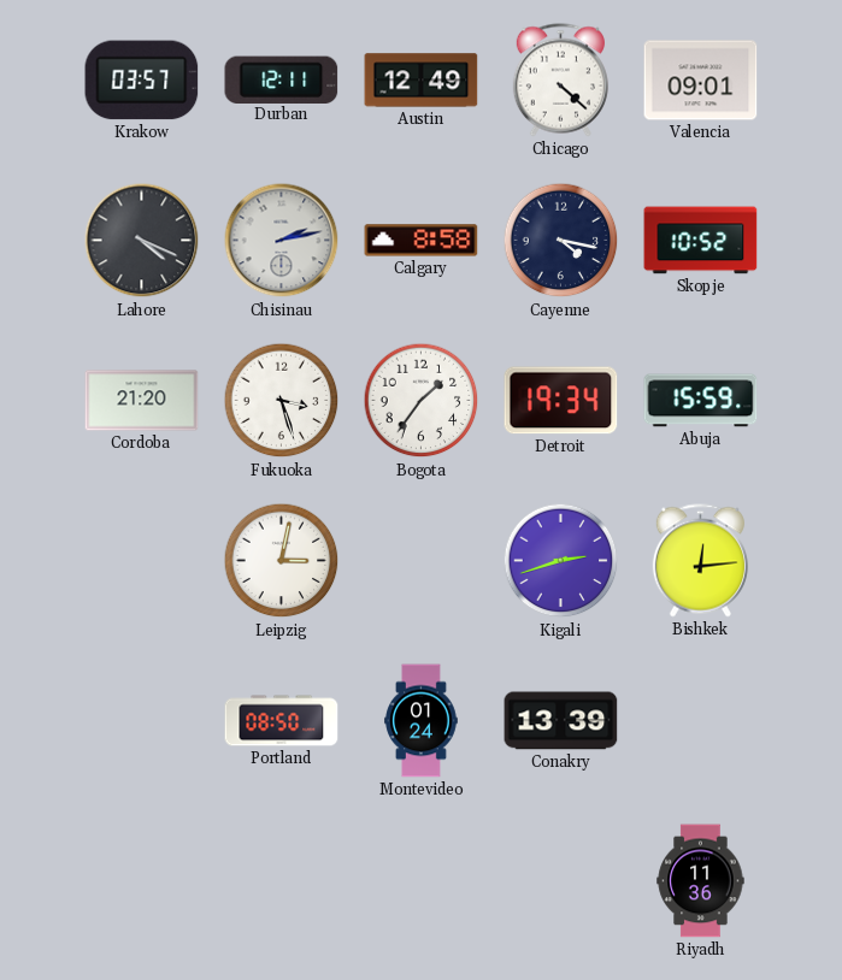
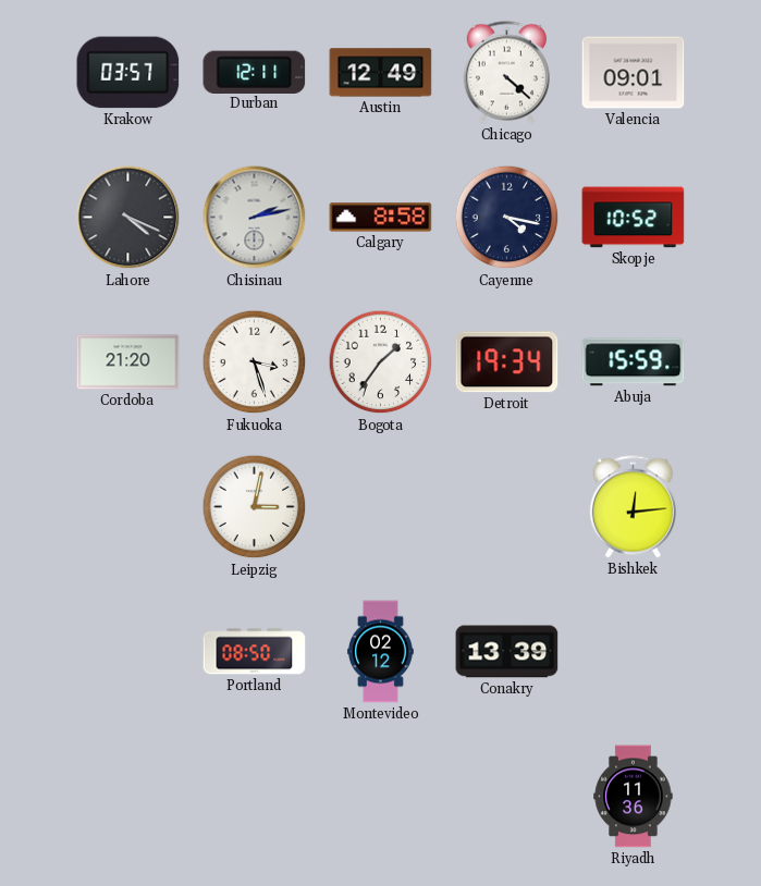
Kigali: 2:42 -> none
Montevideo: 01:24 -> 02:12
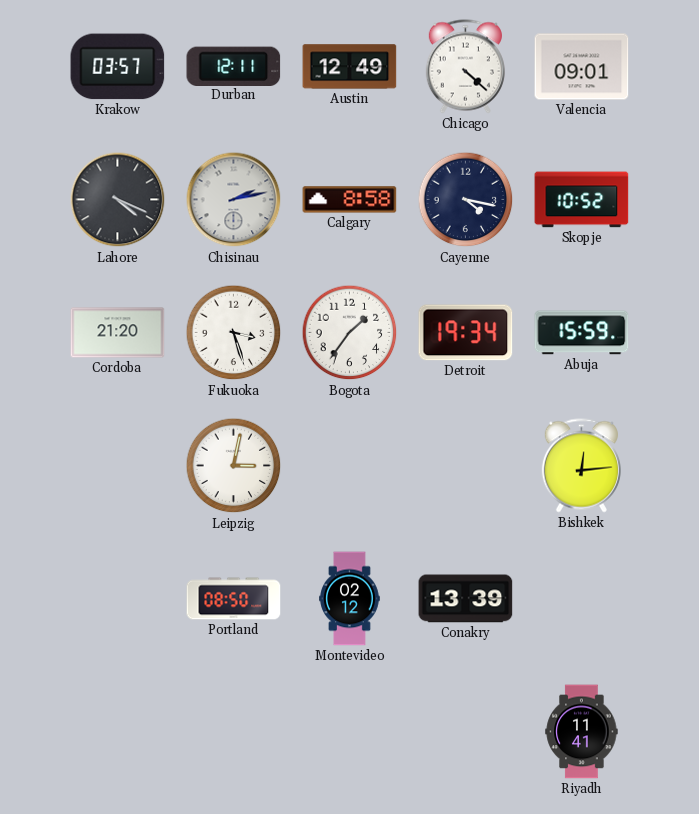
Riyadh: 11:36 -> 11:41
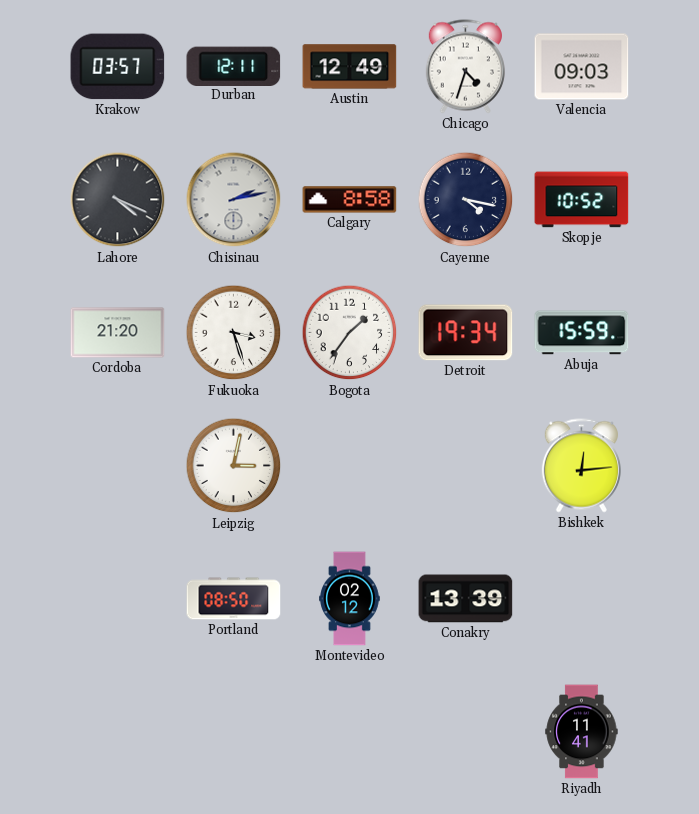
Chicago: 4:22 -> 4:33
Valencia: 09:01 -> 09:03
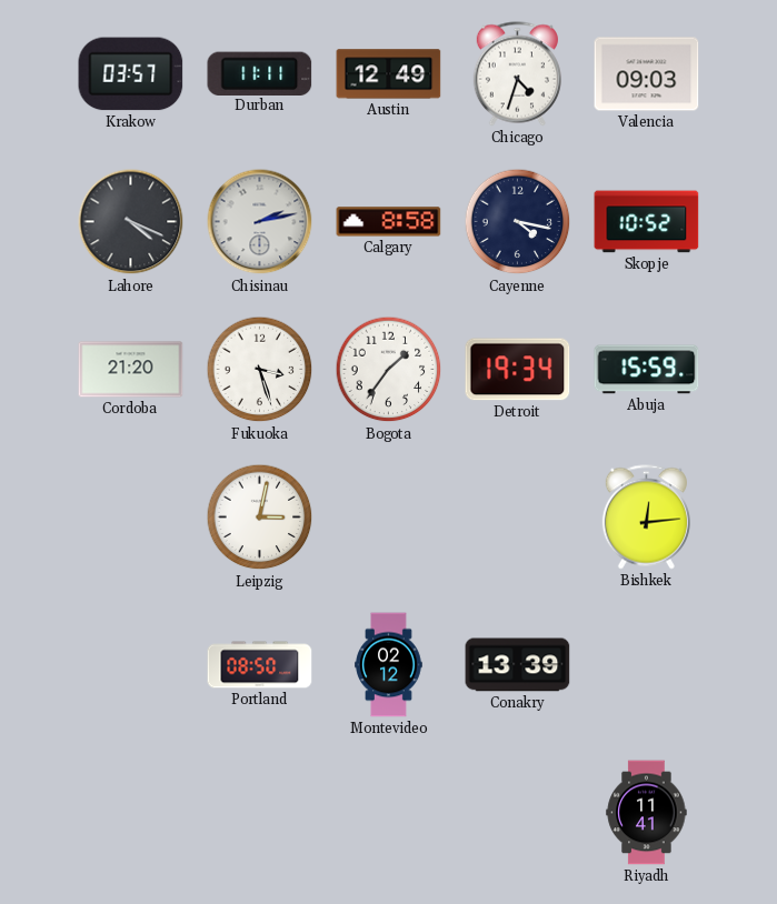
Durban: 12:11 -> 11:11
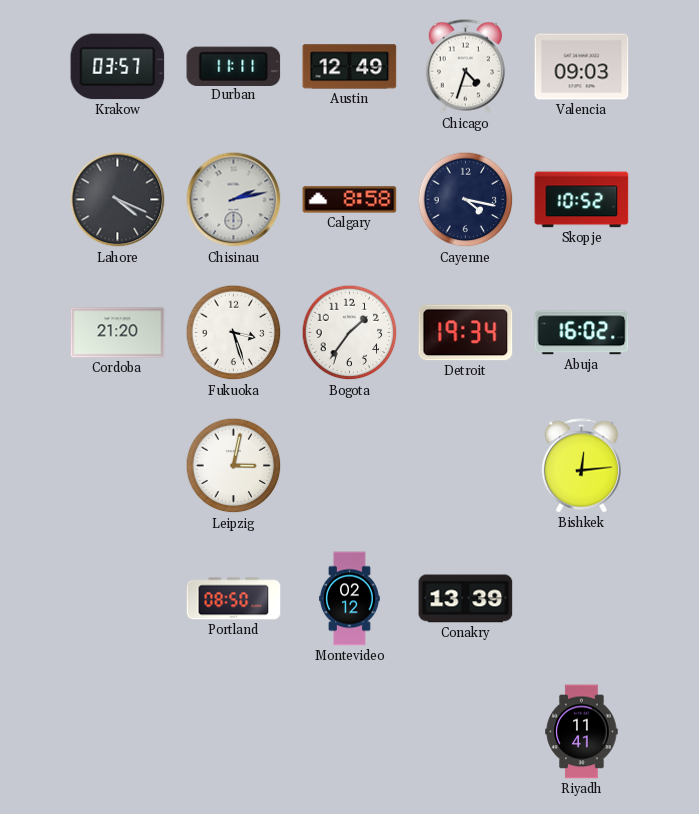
Abuja: 15:59 -> 16:02
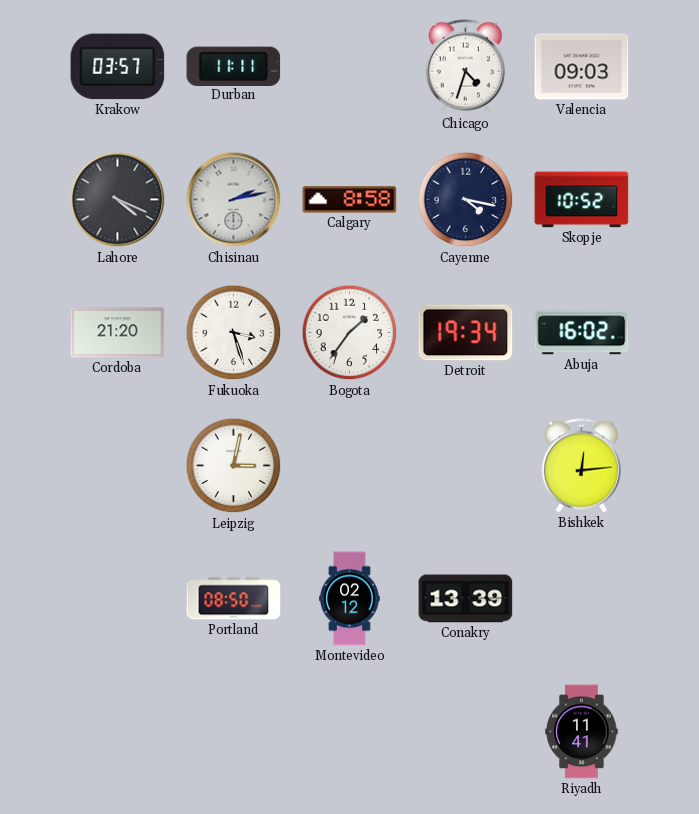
Austin: 12:49 -> none
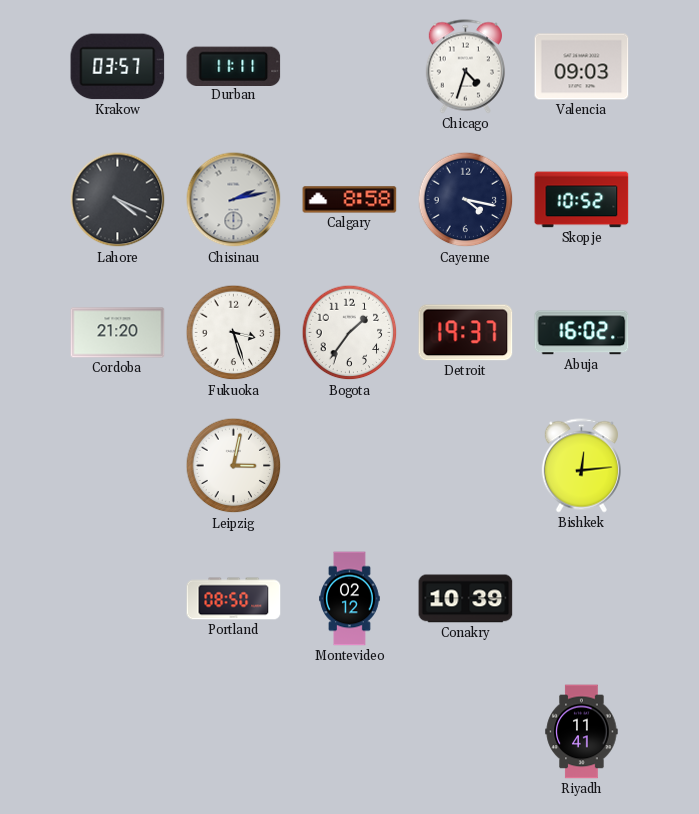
Detroit: 19:34 -> 19:37
Conakry: 13:39 -> 10:39
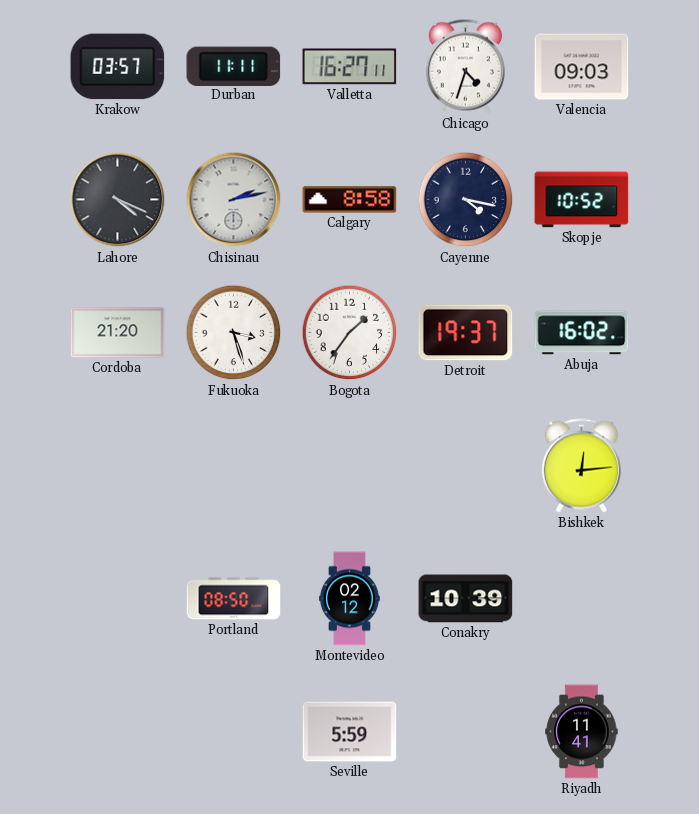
Valletta: none -> 16:27
Leipzig: 3:02 -> none
Seville: none -> 5:59
